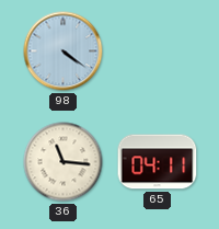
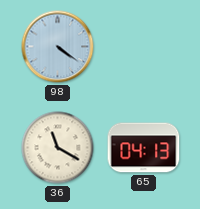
36: 11:16 -> 11:20
65: 04:11 -> 04:13
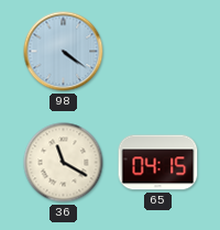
65: 04:13 -> 04:15
